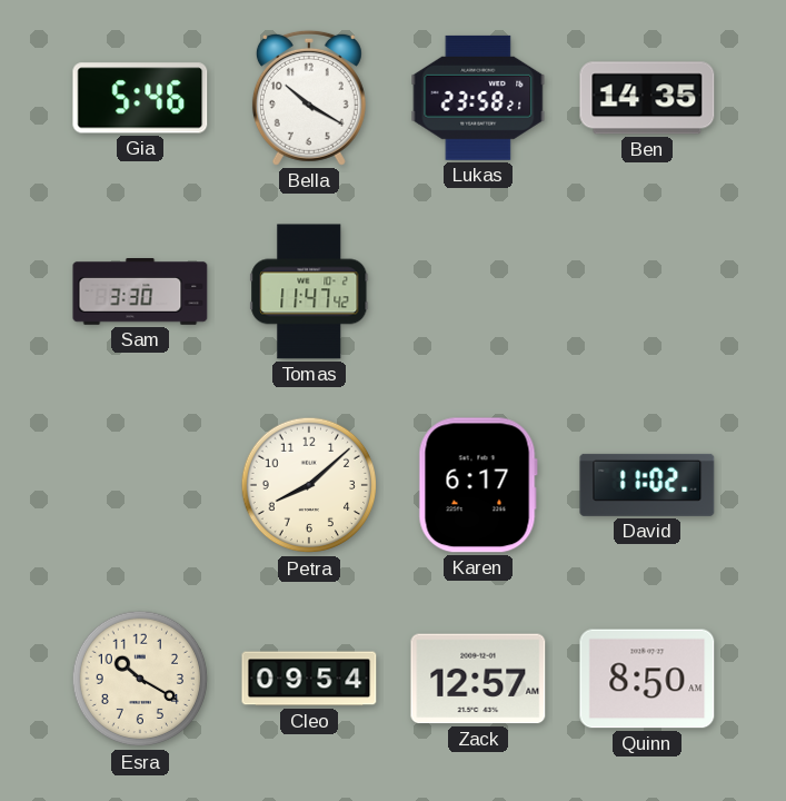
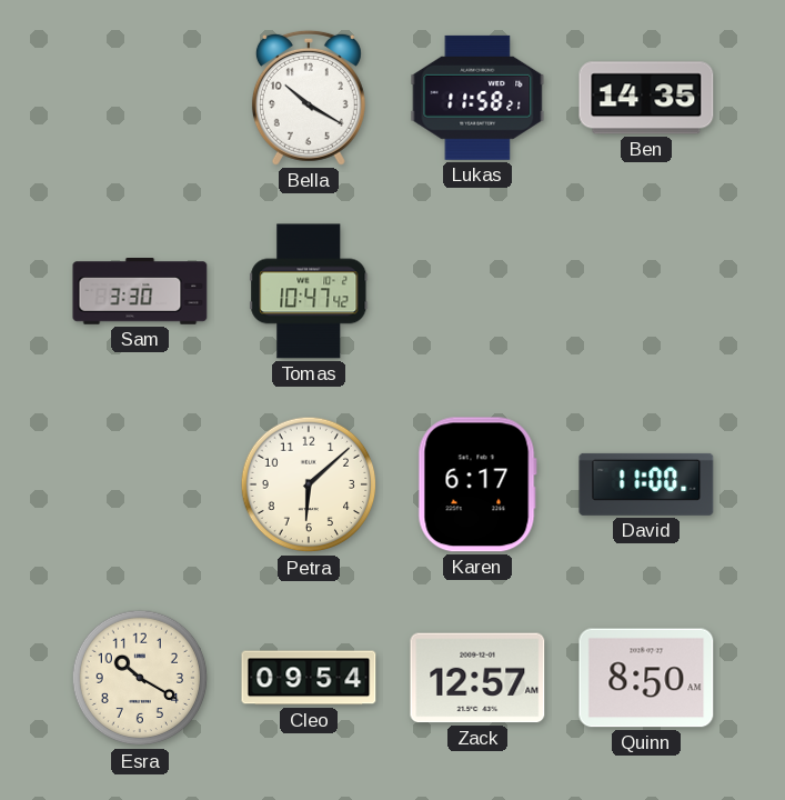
Gia: 5:46 -> none
Lukas: 23:58 -> 11:58
Tomas: 11:47 -> 10:47
Petra: 8:08 -> 6:08
David: 11:02 -> 11:00
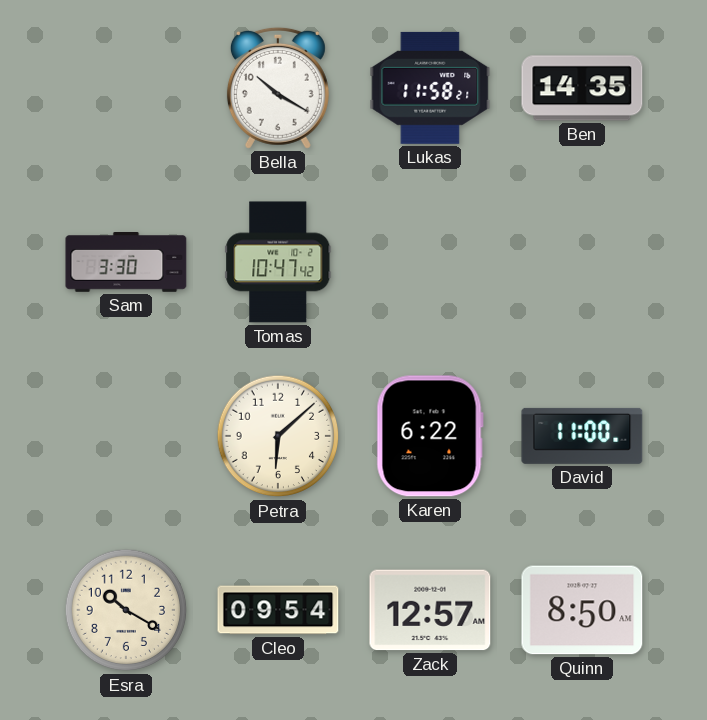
Karen: 6:17 -> 6:22
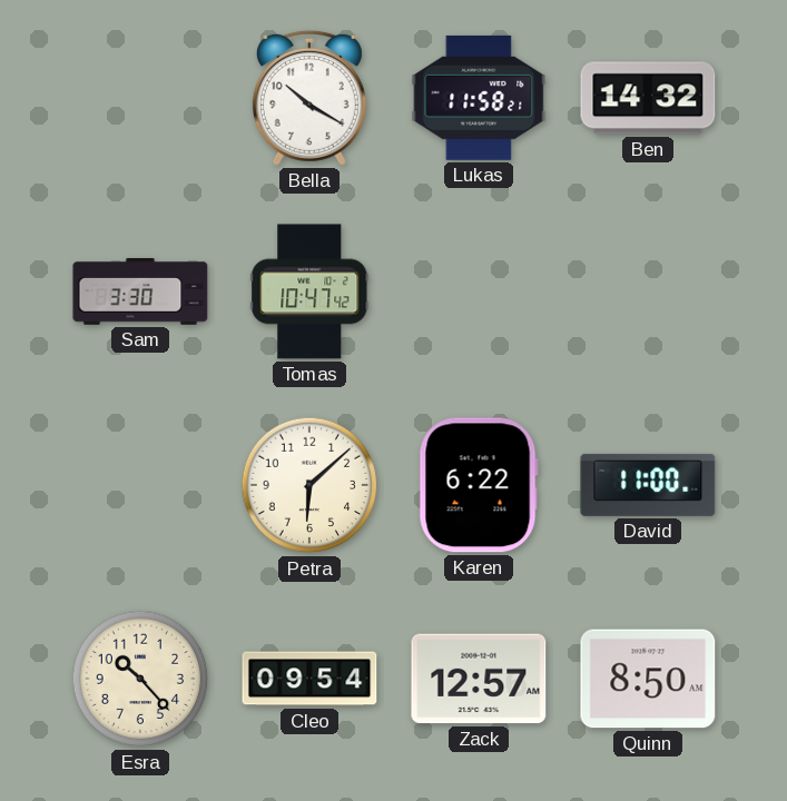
Ben: 14:35 -> 14:32
Esra: 10:20 -> 10:23
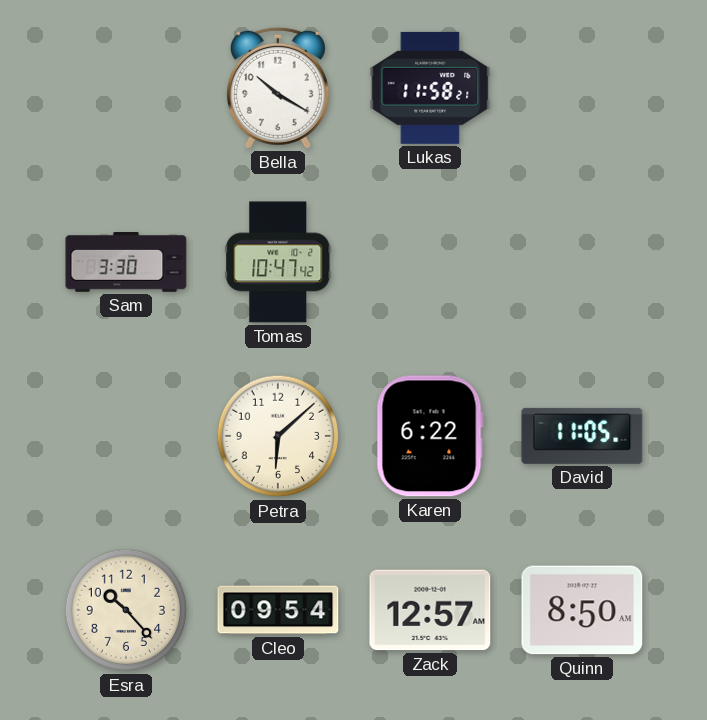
Ben: 14:32 -> none
David: 11:00 -> 11:05
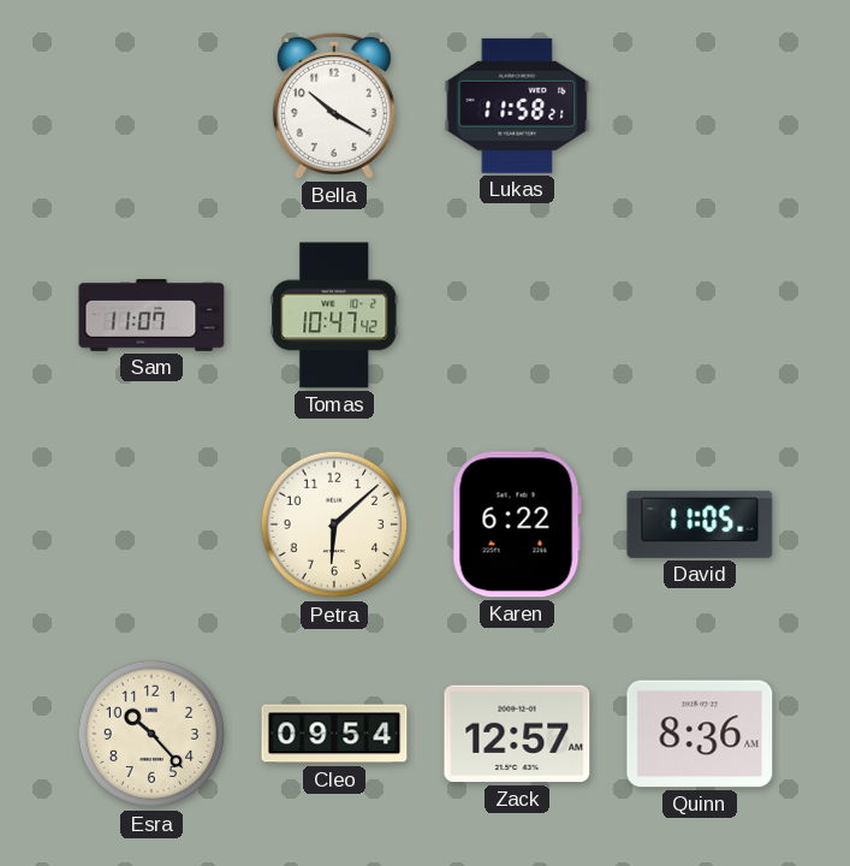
Sam: 3:30 -> 11:07
Quinn: 8:50 -> 8:36
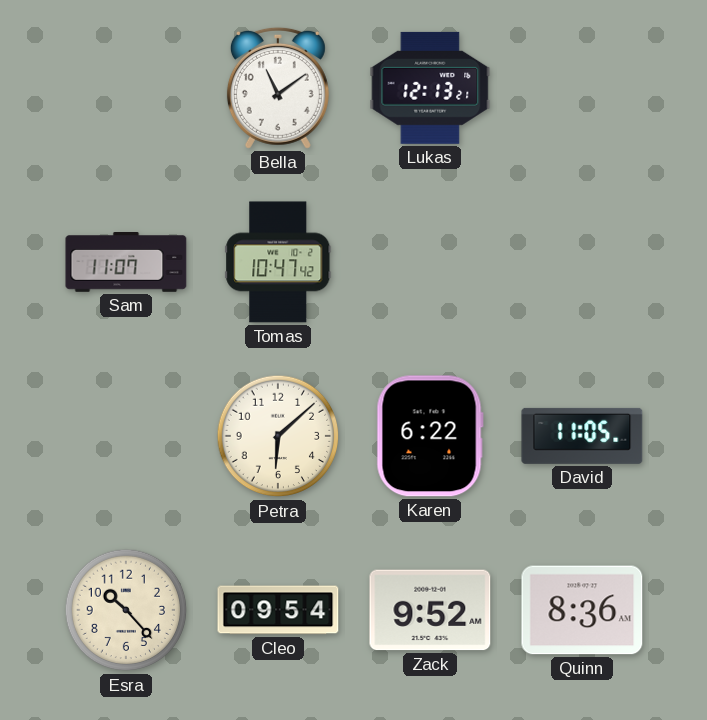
Bella: 10:20 -> 11:09
Lukas: 11:58 -> 12:13
Zack: 12:57 -> 9:52
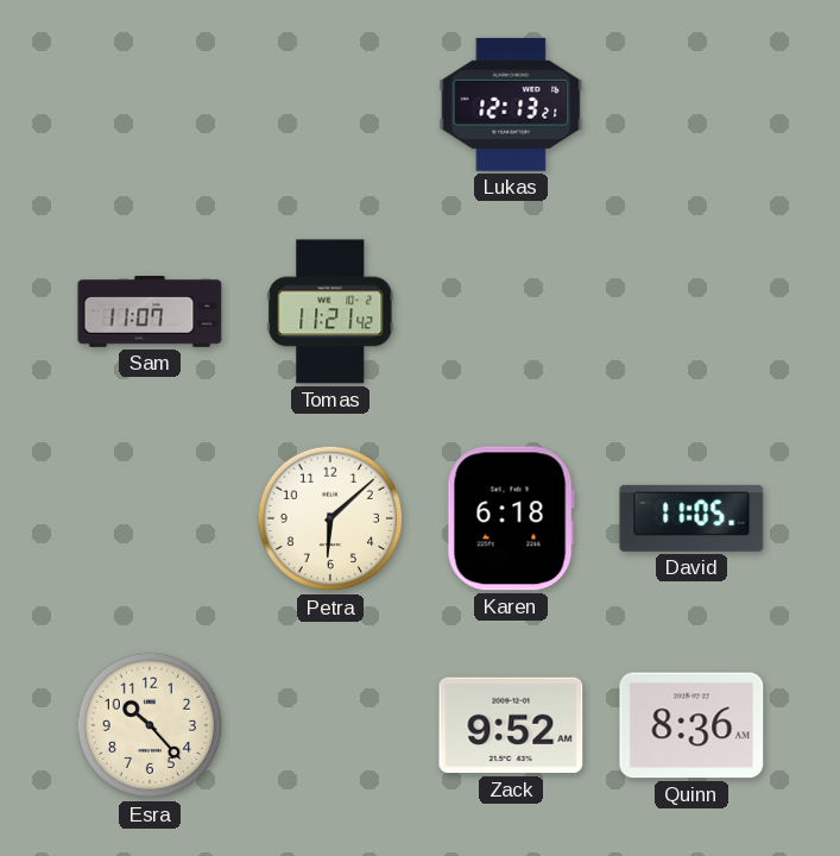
Bella: 11:09 -> none
Tomas: 10:47 -> 11:21
Karen: 6:22 -> 6:18
Cleo: 09:54 -> none
